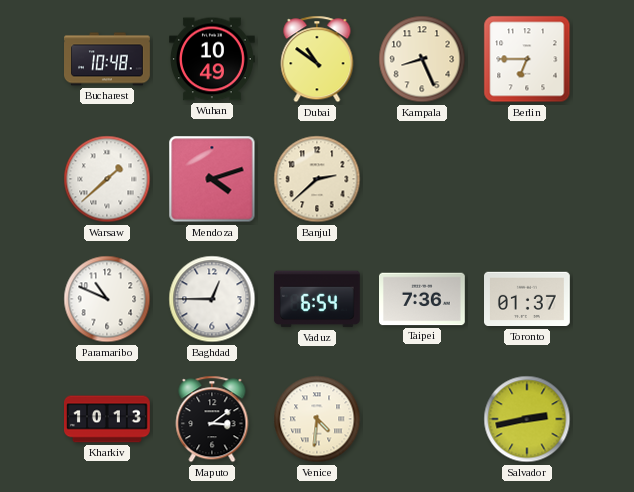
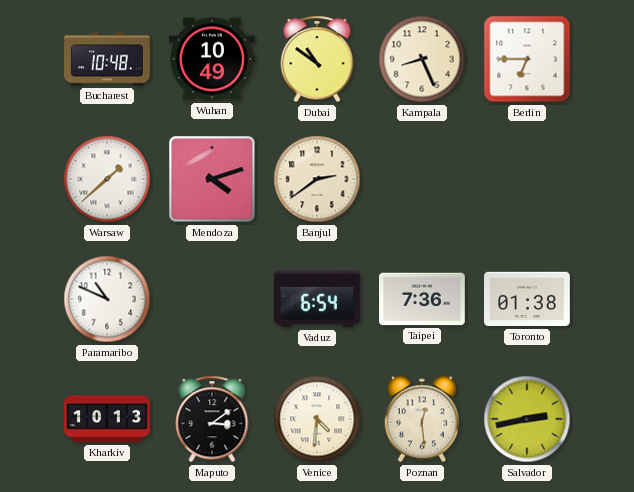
Banjul: 2:38 -> 2:39
Baghdad: 12:45 -> none
Toronto: 01:37 -> 01:38
Poznan: none -> 12:29
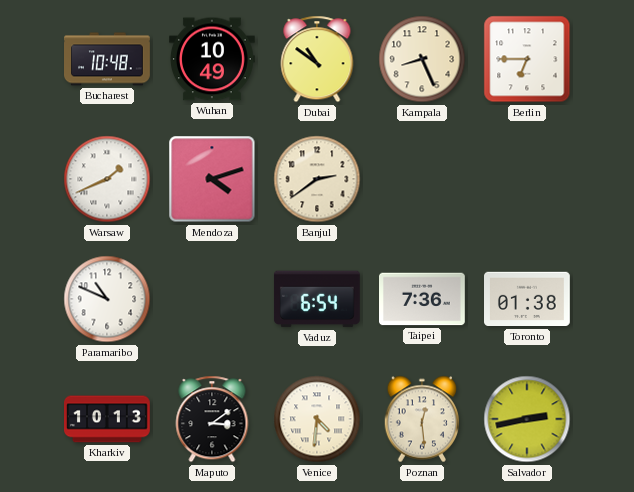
Warsaw: 1:38 -> 1:41
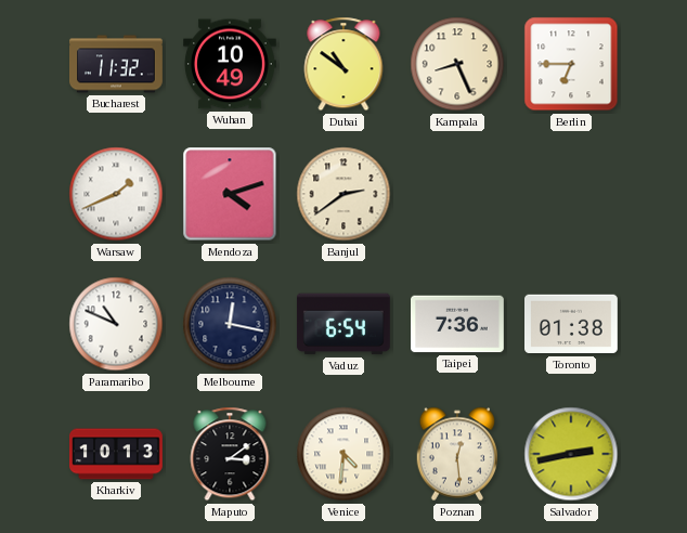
Bucharest: 10:48 -> 11:32
Melbourne: none -> 12:17
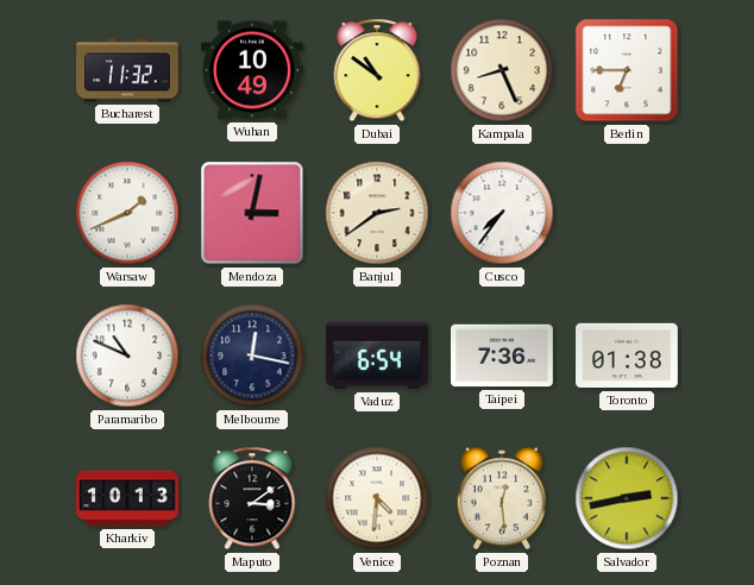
Mendoza: 4:12 -> 3:02
Cusco: none -> 7:36
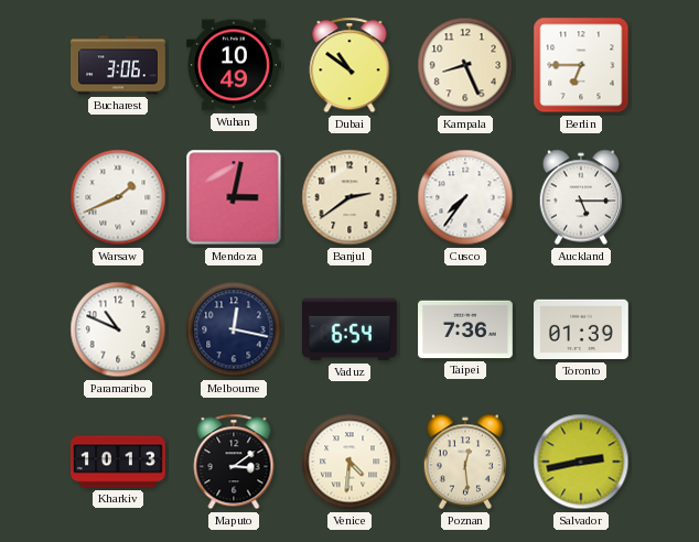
Bucharest: 11:32 -> 3:06
Auckland: none -> 5:15
Toronto: 01:38 -> 01:39
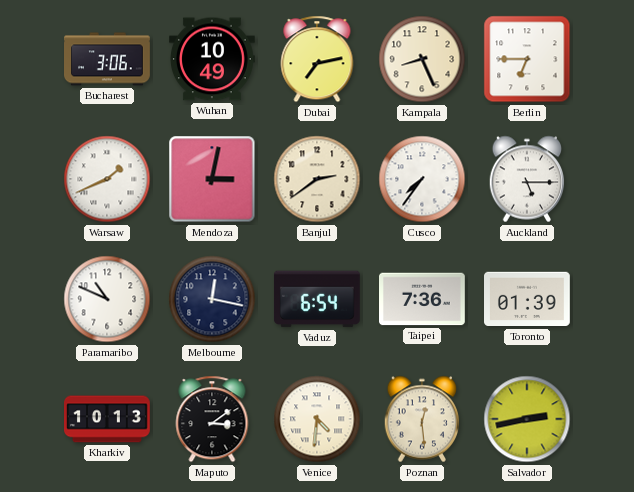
Dubai: 10:51 -> 7:13
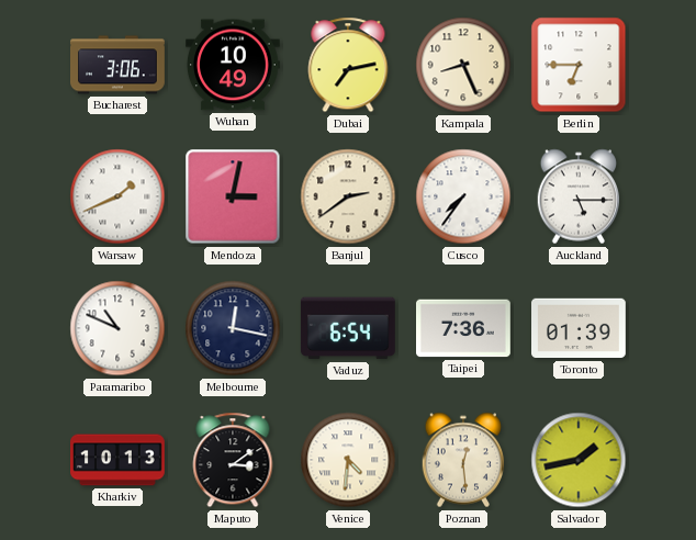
Salvador: 2:43 -> 1:43
